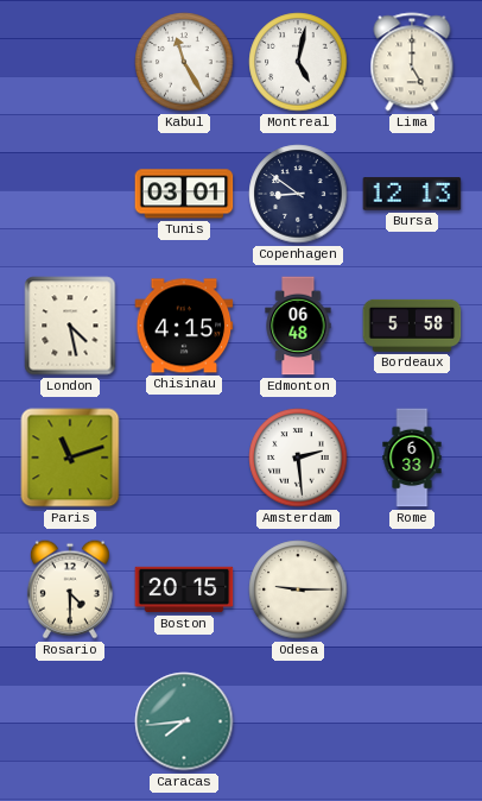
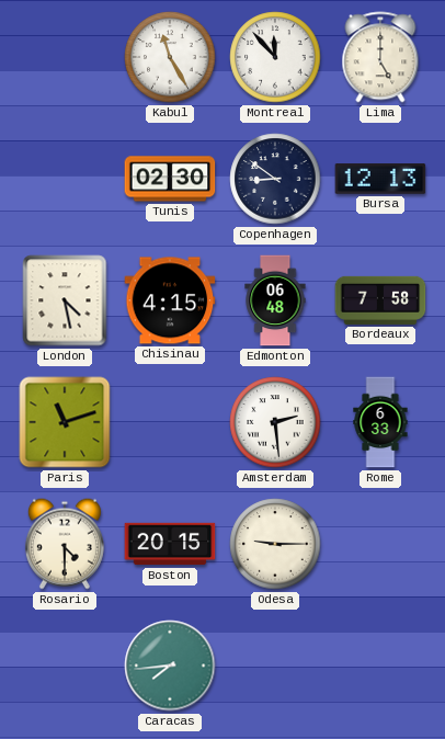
Montreal: 5:02 -> 11:53
Tunis: 03:01 -> 02:30
Bordeaux: 5:58 -> 7:58
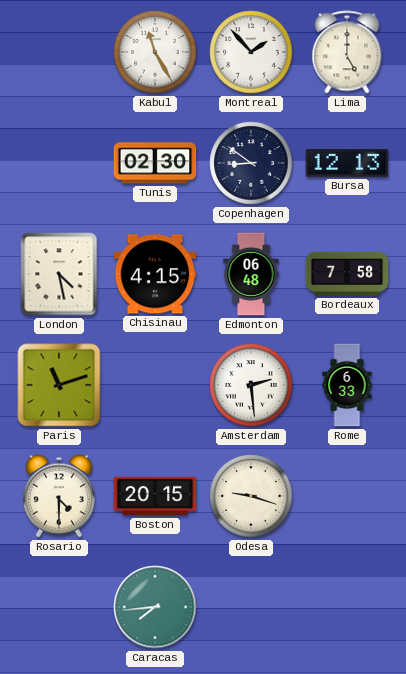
Montreal: 11:53 -> 1:53
Odesa: 9:15 -> 9:18
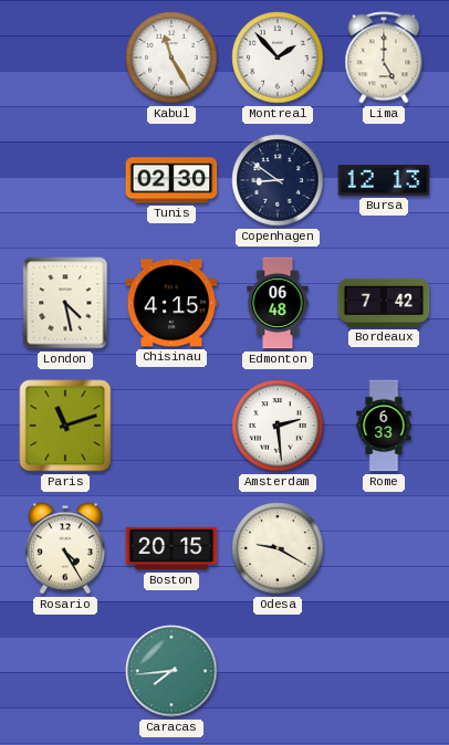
Bordeaux: 7:58 -> 7:42
Rosario: 4:30 -> 4:25
Odesa: 9:18 -> 9:20
